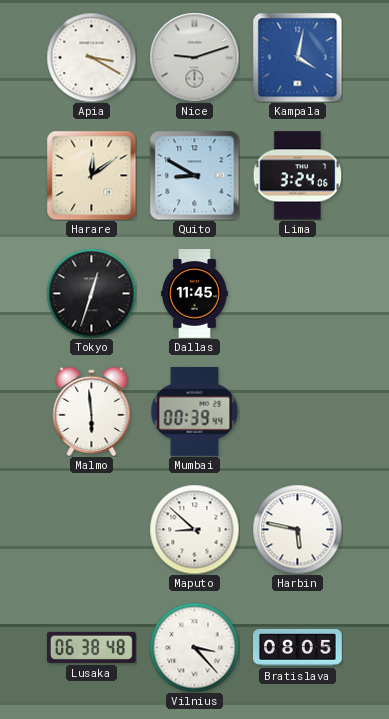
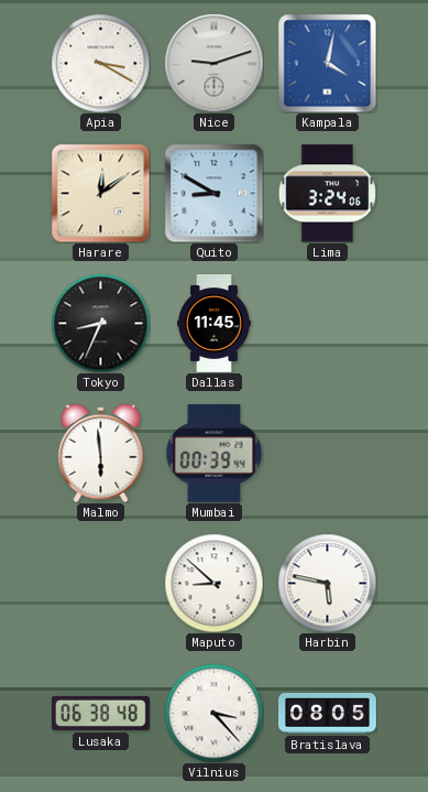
Tokyo: 12:33 -> 8:34
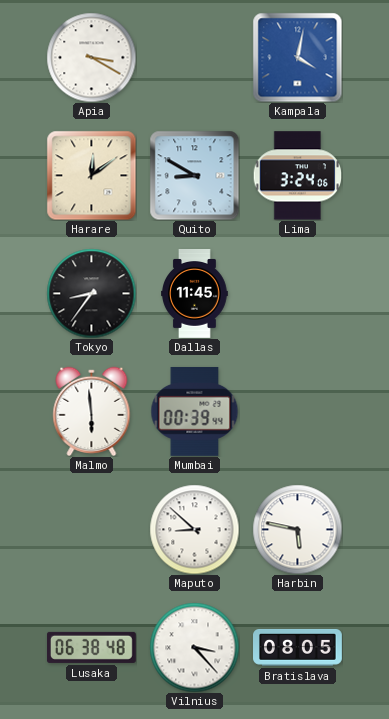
Nice: 9:12 -> none
Tokyo: 8:34 -> 8:36
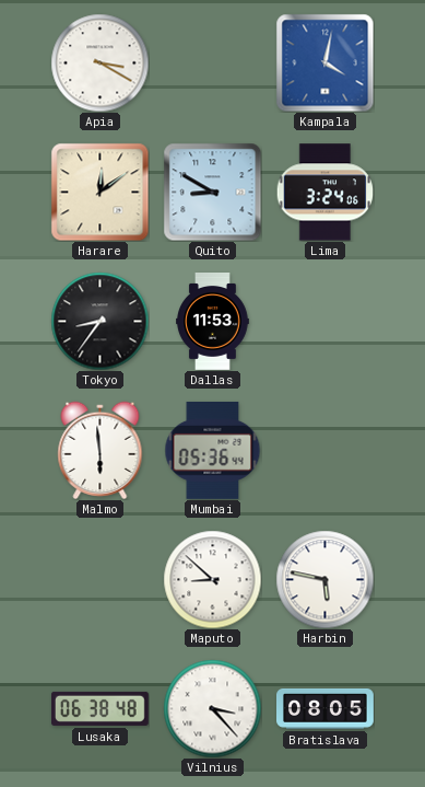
Dallas: 11:45 -> 11:53
Mumbai: 00:39 -> 05:36
